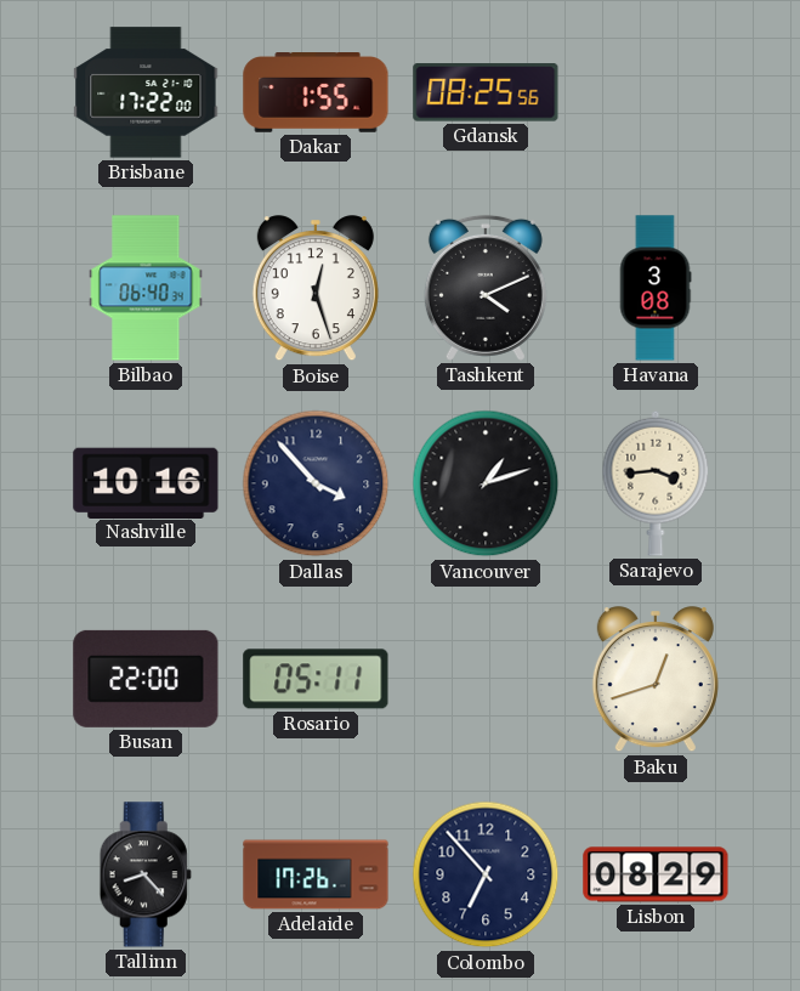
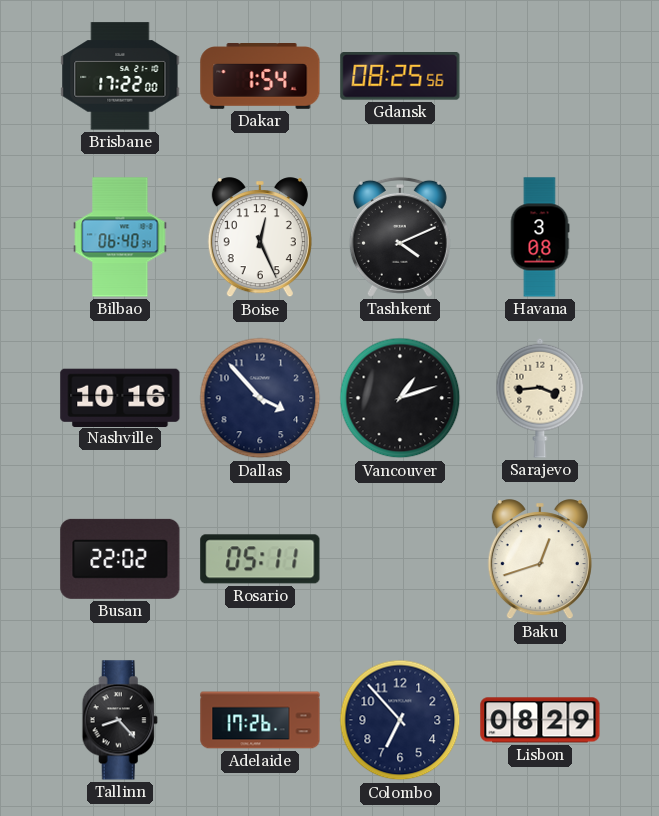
Dakar: 1:55 -> 1:54
Boise: 12:27 -> 12:26
Busan: 22:00 -> 22:02
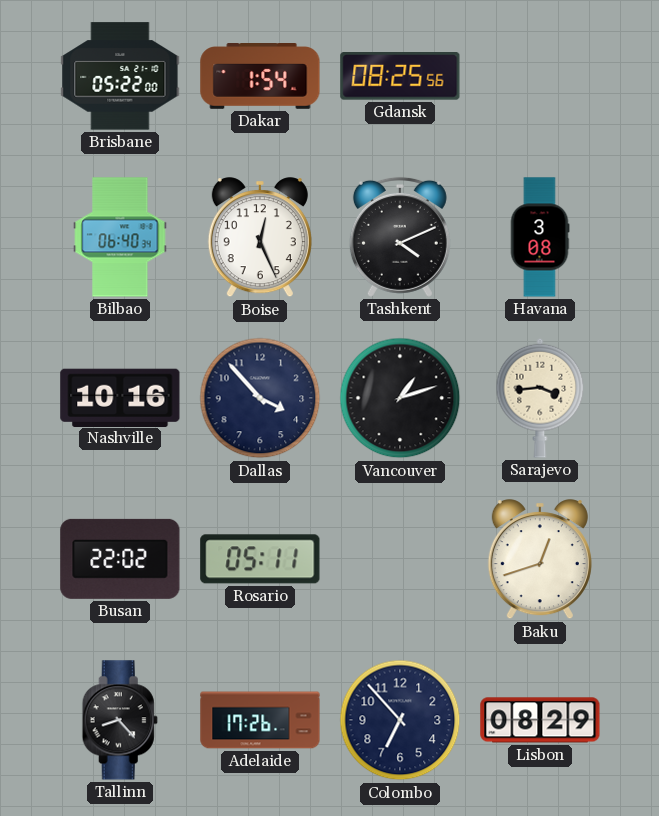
Brisbane: 17:22 -> 05:22
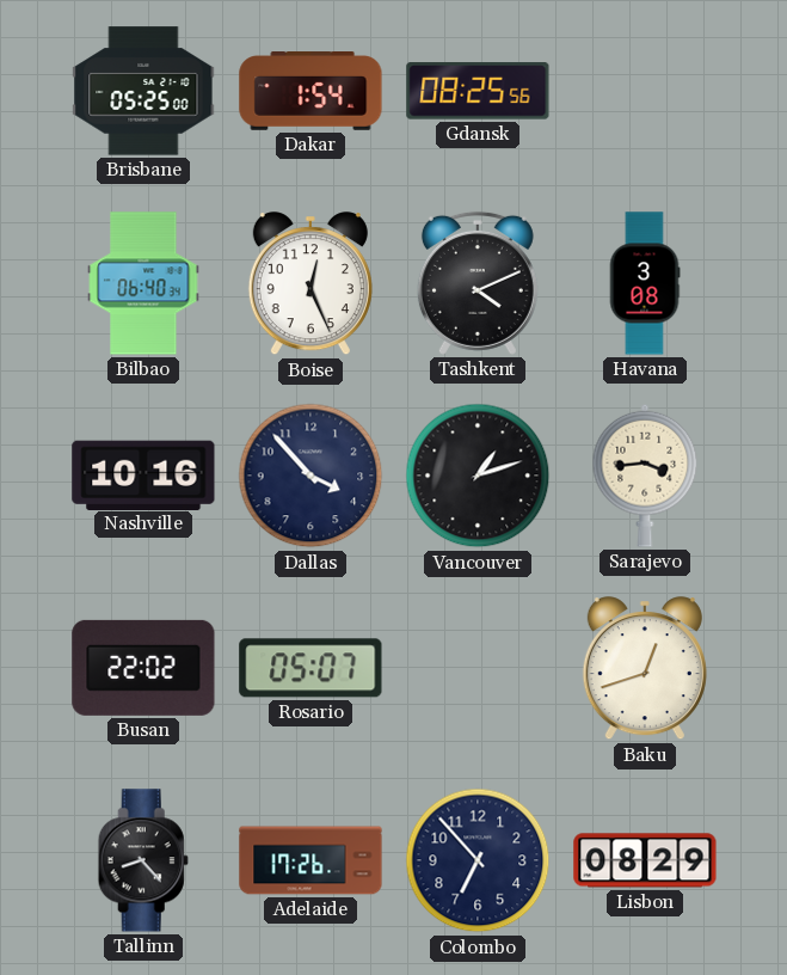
Brisbane: 05:22 -> 05:25
Rosario: 05:11 -> 05:07
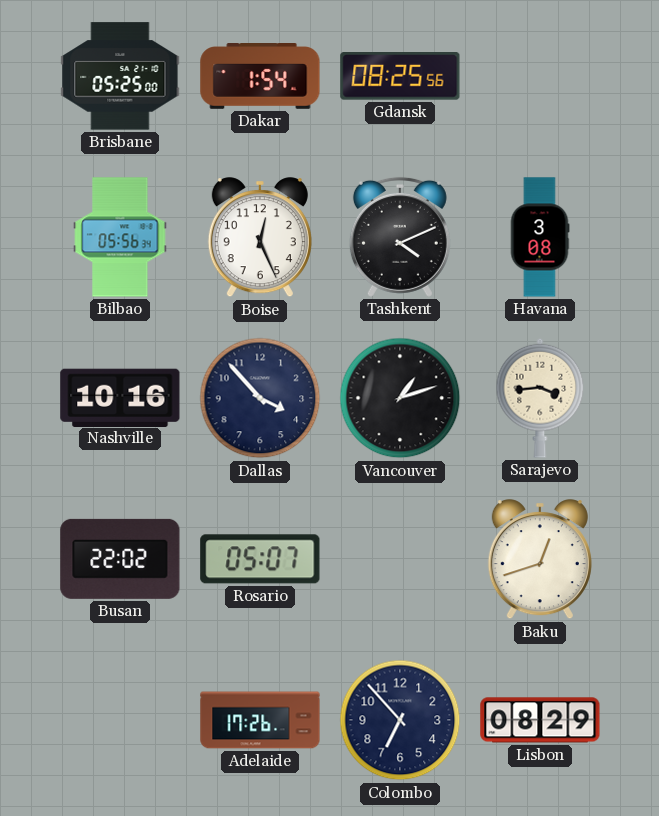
Bilbao: 06:40 -> 05:56
Tallinn: 8:23 -> none
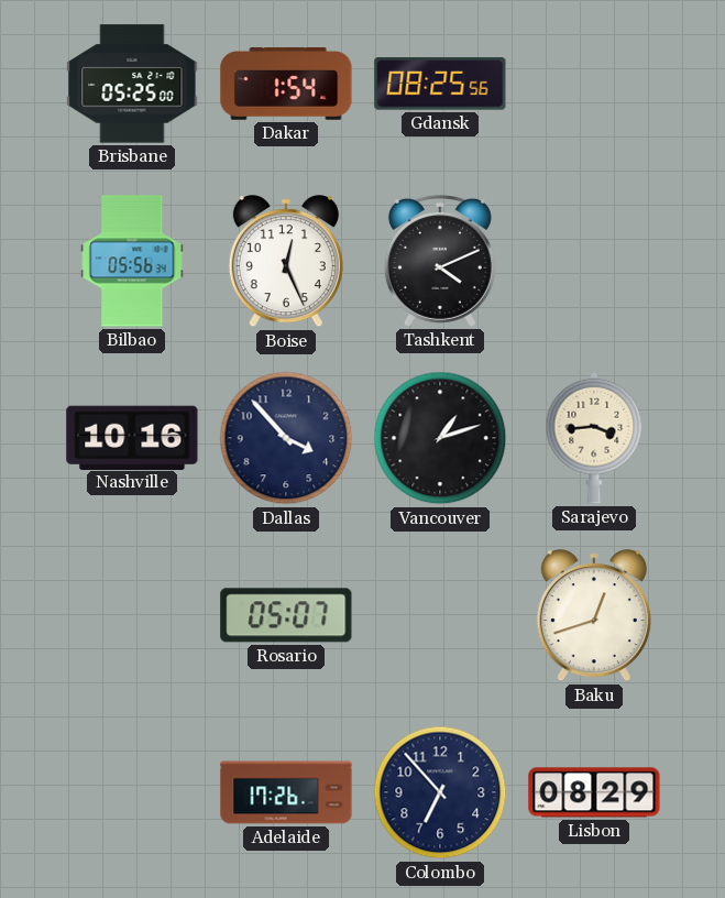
Havana: 3:08 -> none
Busan: 22:02 -> none
